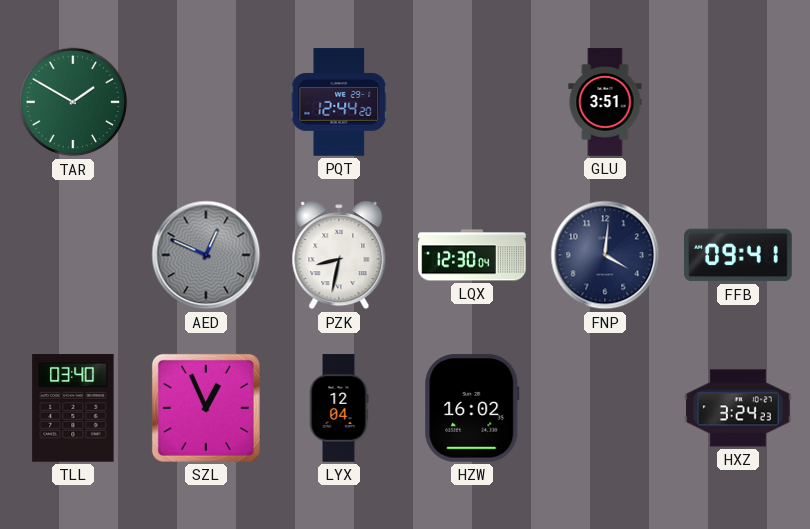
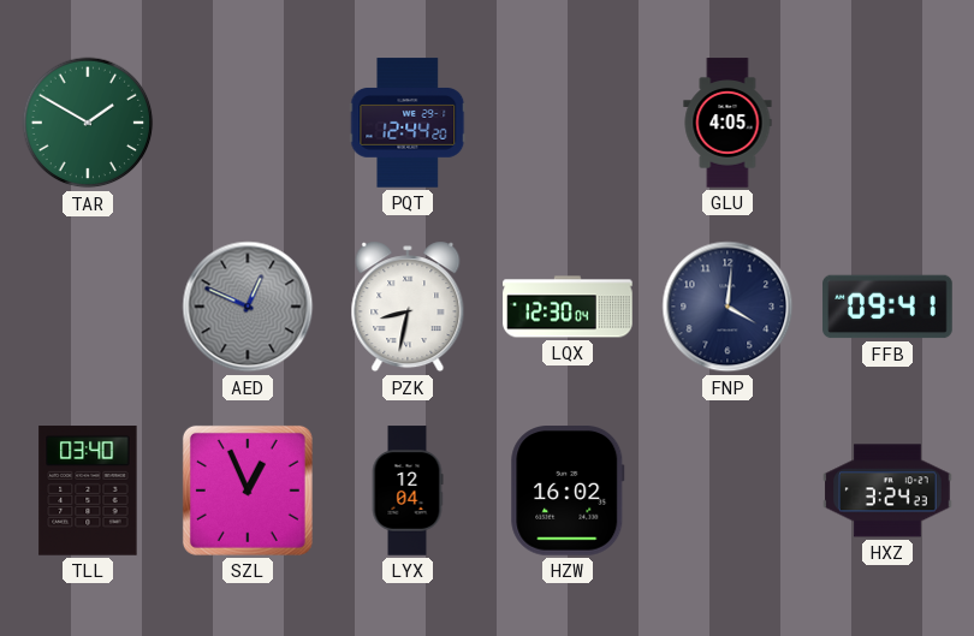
GLU: 3:51 -> 4:05
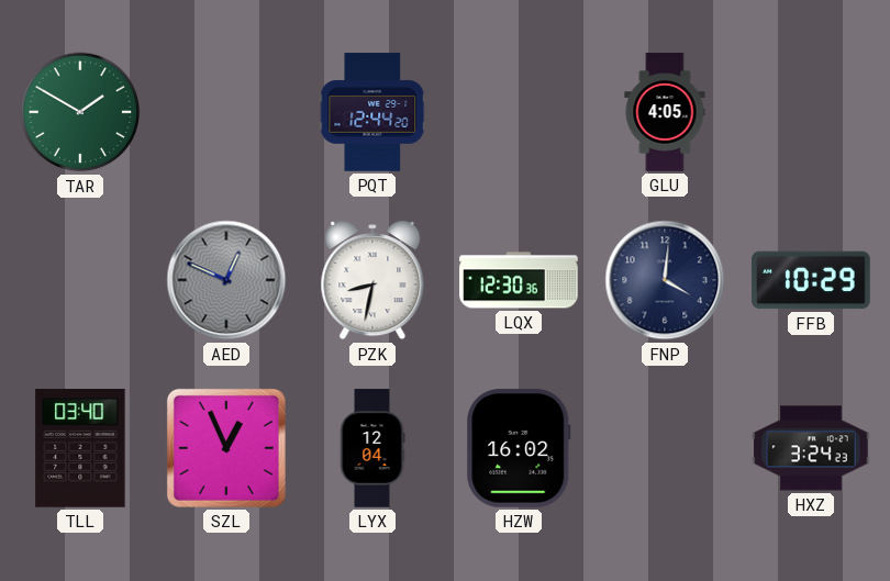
LQX: 12:30:04 -> 12:30:36
FFB: 09:41 -> 10:29
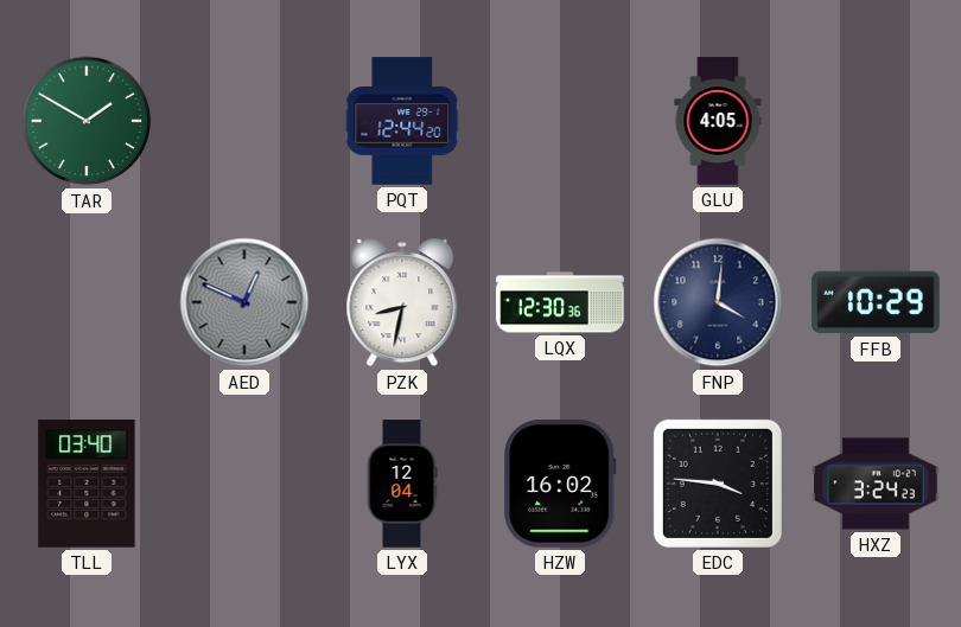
SZL: 12:56 -> none
EDC: none -> 3:46
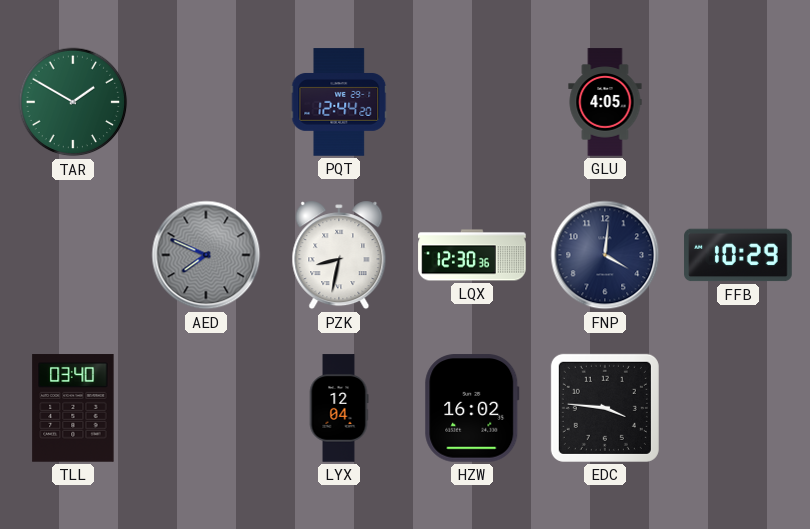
AED: 12:49 -> 7:49
HXZ: 3:24 -> none
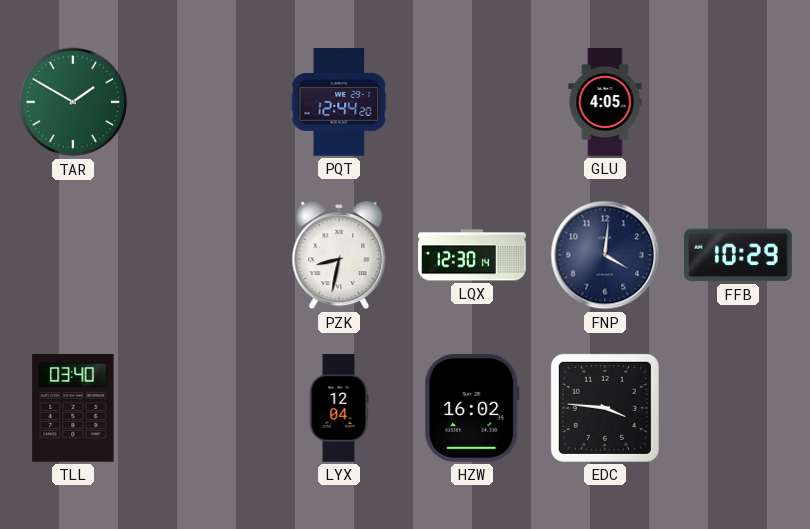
AED: 7:49 -> none
LQX: 12:30:36 -> 12:30:14
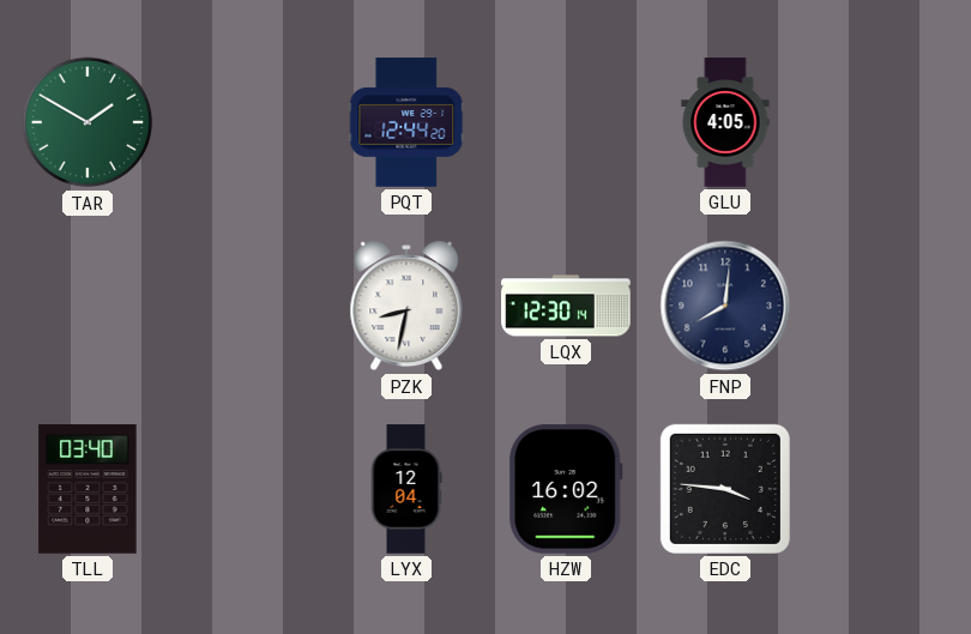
FNP: 4:01 -> 8:01
FFB: 10:29 -> none
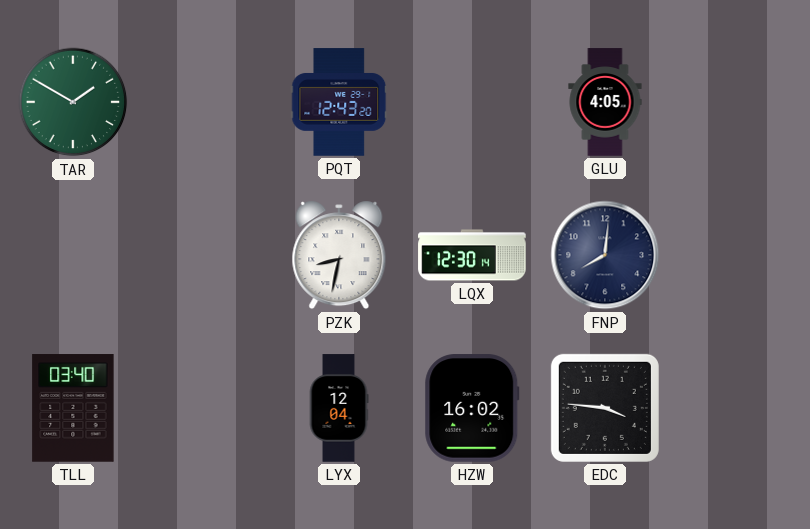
PQT: 12:44 -> 12:43
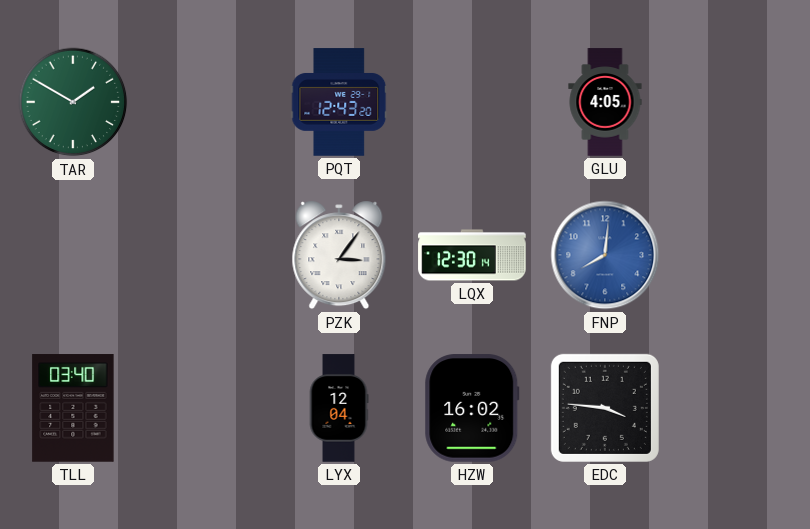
PZK: 8:32 -> 3:06
FNP dial: navy -> blue
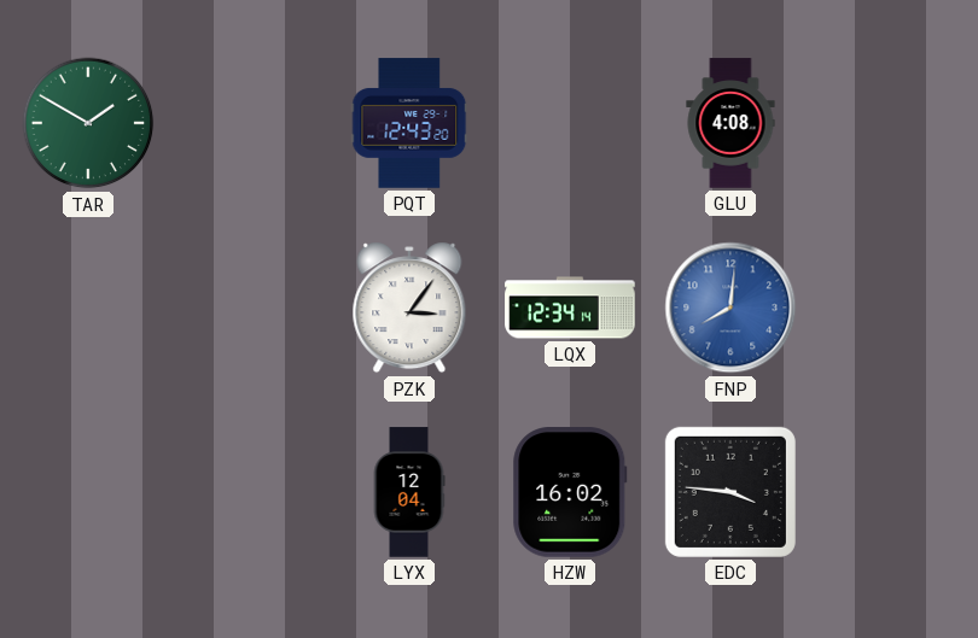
GLU: 4:05 -> 4:08
LQX: 12:30 -> 12:34
TLL: 03:40 -> none
